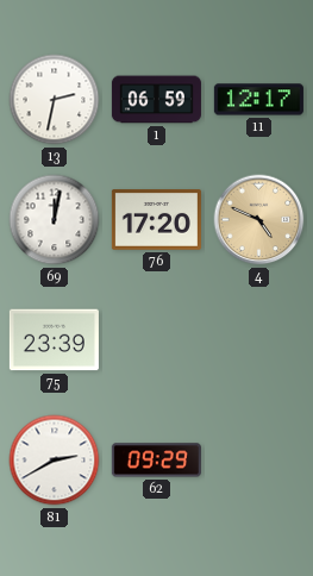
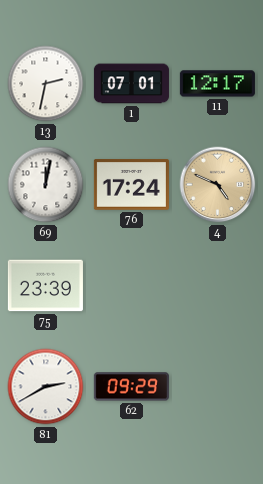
1: 06:59 -> 07:01
76: 17:20 -> 17:24
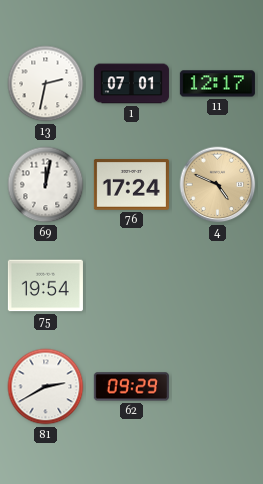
75: 23:39 -> 19:54
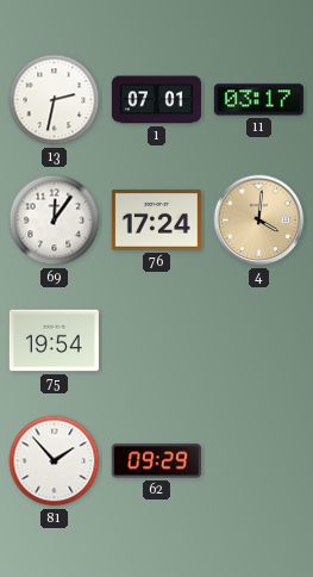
11: 12:17 -> 03:17
69: 12:02 -> 12:06
4: 4:49 -> 4:01
81: 2:40 -> 1:53
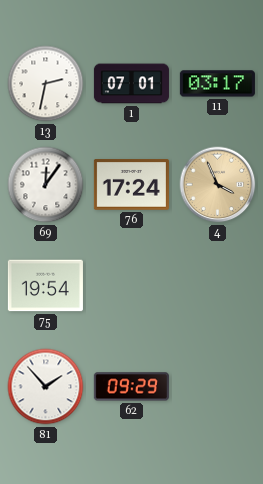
4: 4:01 -> 3:56
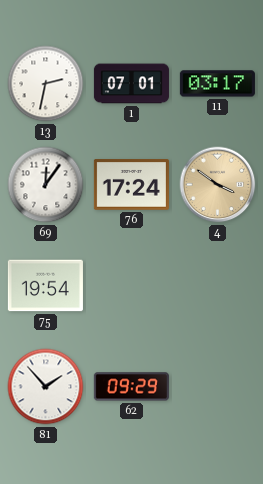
4: 3:56 -> 3:51
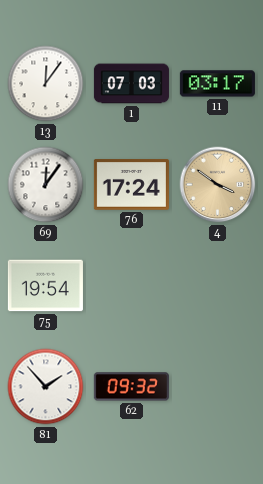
13: 2:32 -> 12:06
1: 07:01 -> 07:03
62: 09:29 -> 09:32
